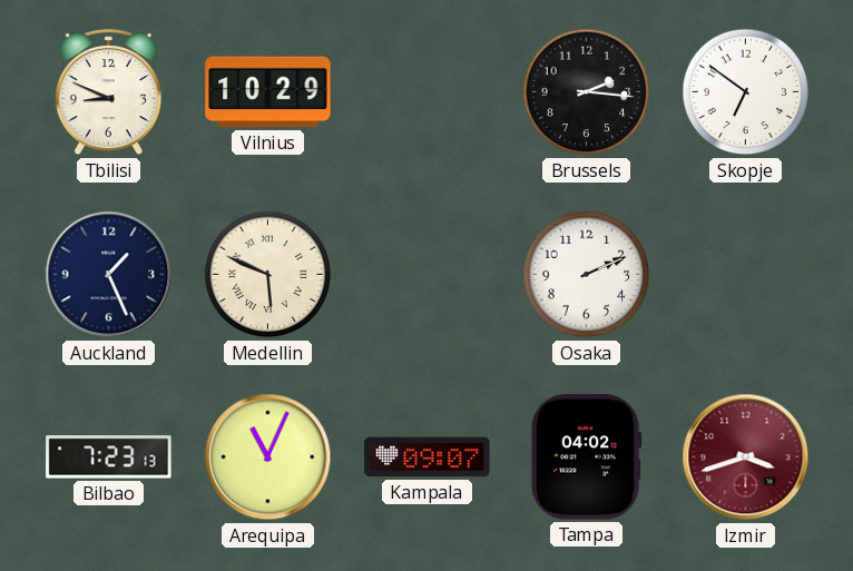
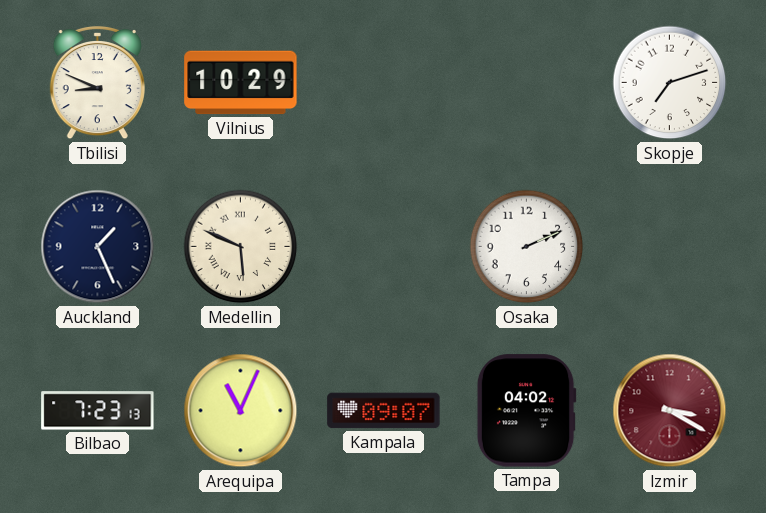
Brussels: 2:16 -> none
Skopje: 6:51 -> 7:12
Izmir: 3:42 -> 3:20
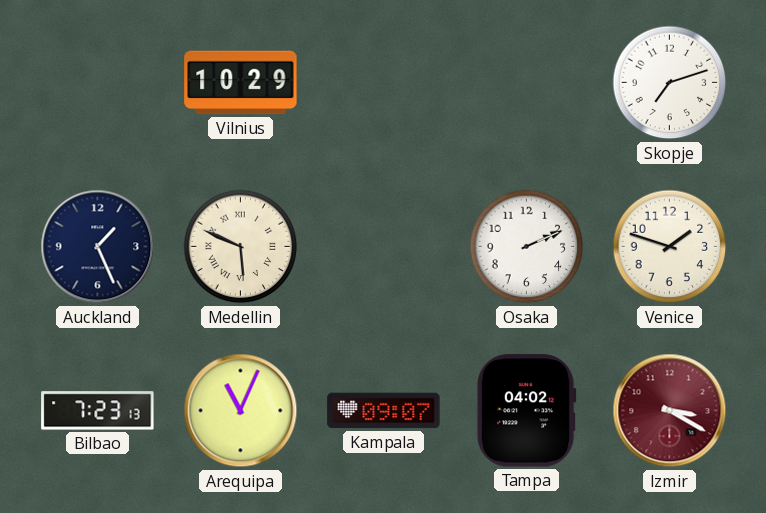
Tbilisi: 8:49 -> none
Venice: none -> 1:48
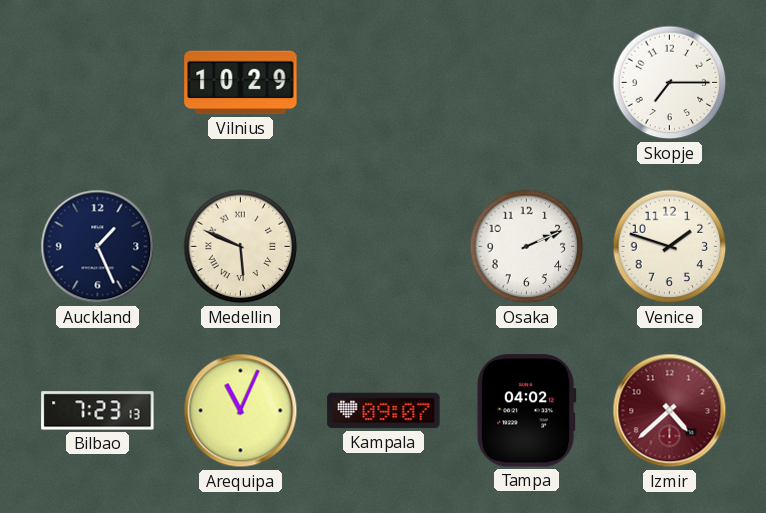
Skopje: 7:12 -> 7:15
Izmir: 3:20 -> 4:38
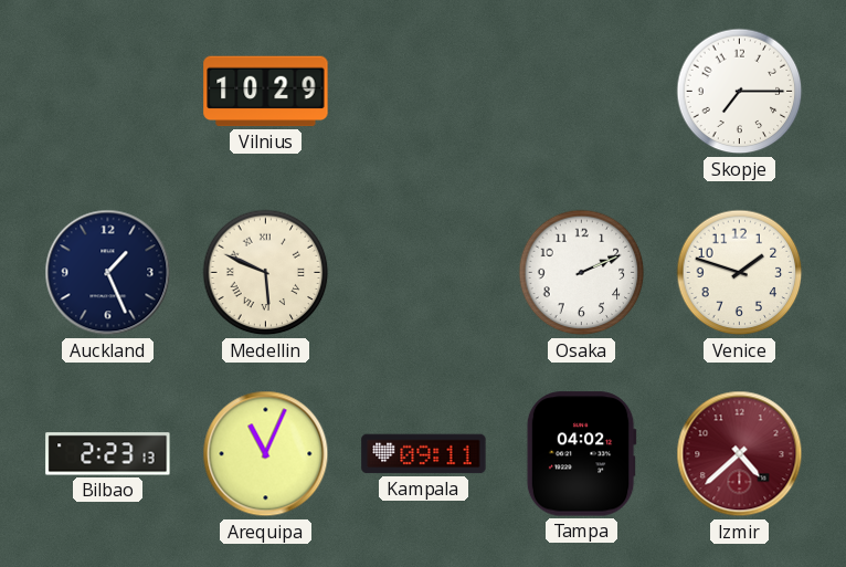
Bilbao: 7:23 -> 2:23
Kampala: 09:07 -> 09:11
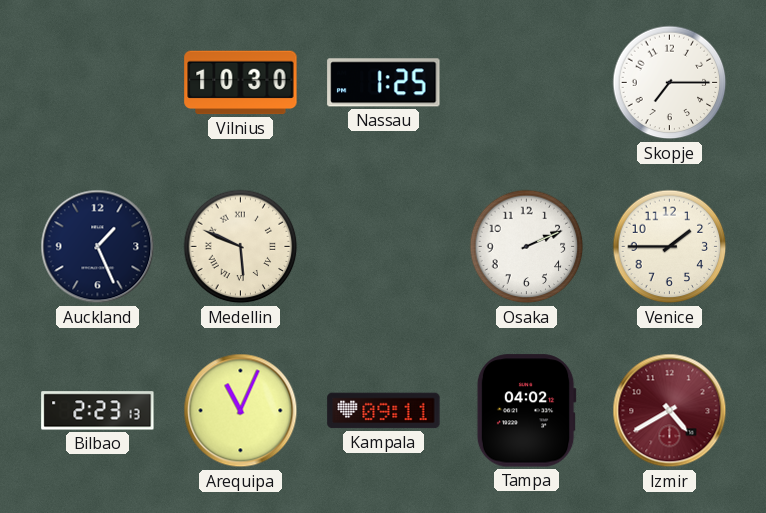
Vilnius: 10:29 -> 10:30
Nassau: none -> 1:25
Venice: 1:48 -> 1:45
Izmir: 4:38 -> 4:40
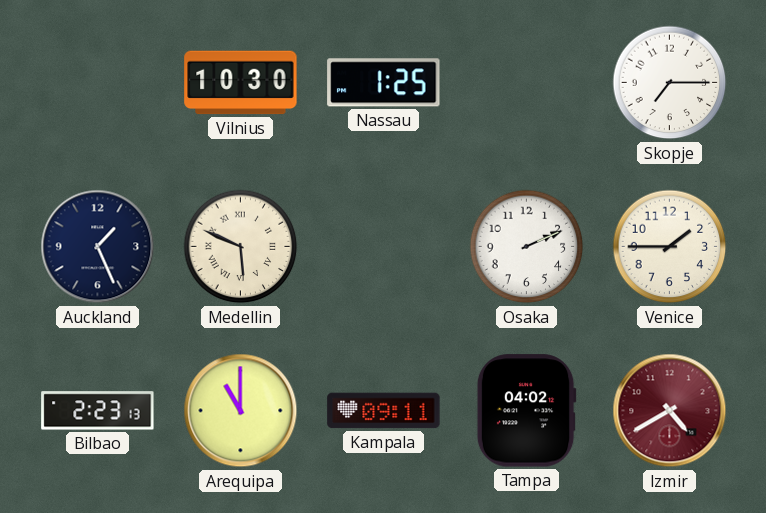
Arequipa: 11:04 -> 11:00
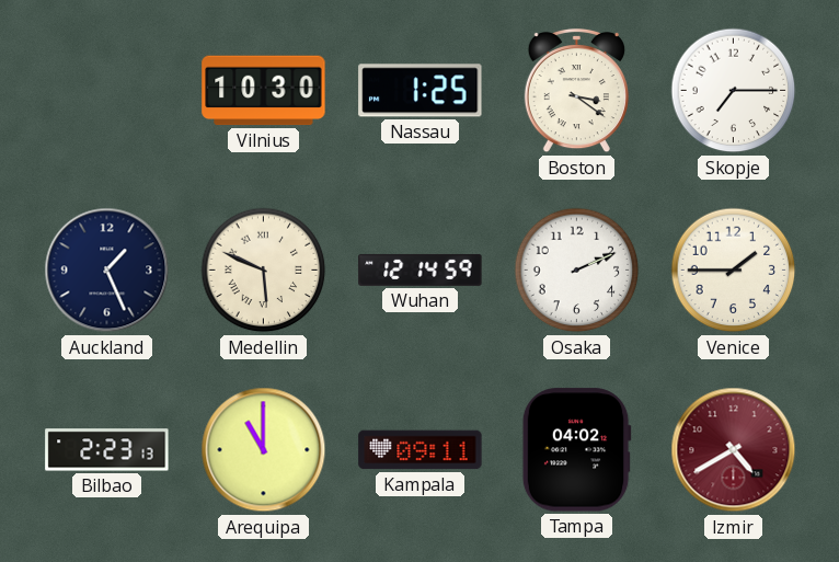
Boston: none -> 3:21
Wuhan: none -> 12:14
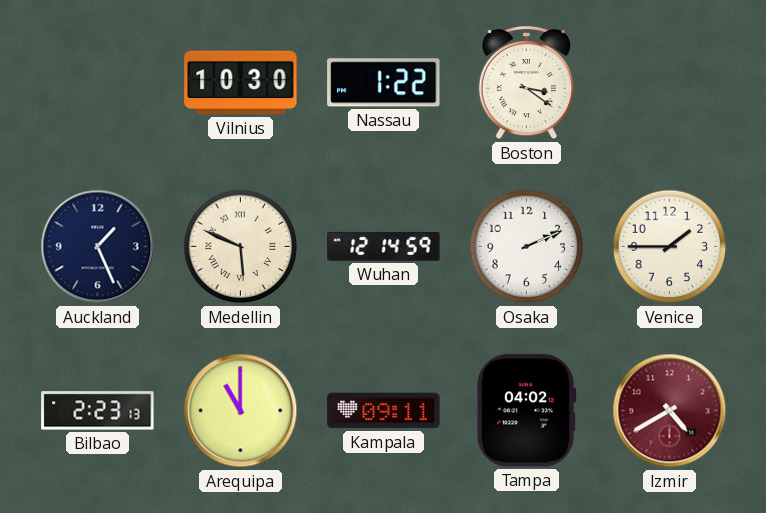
Nassau: 1:25 -> 1:22
Skopje: 7:15 -> none
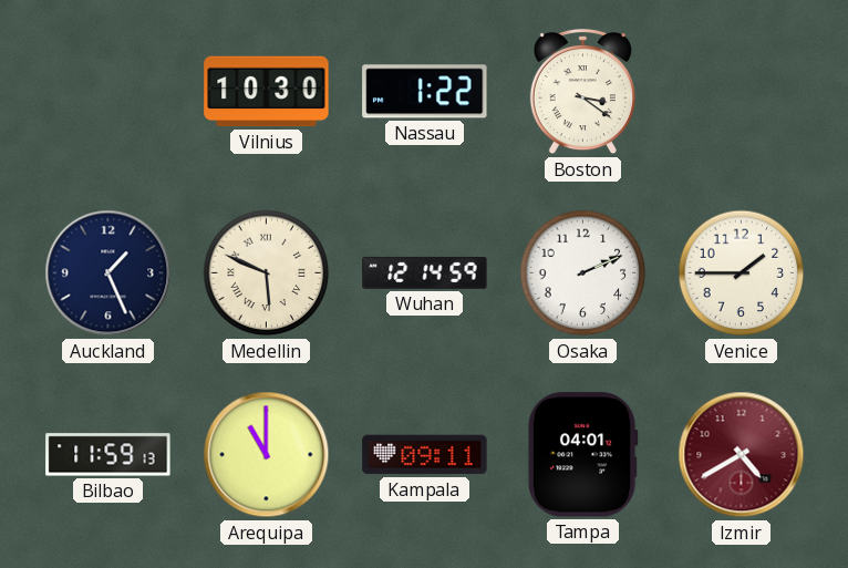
Bilbao: 2:23 -> 11:59
Tampa: 04:02 -> 04:01
